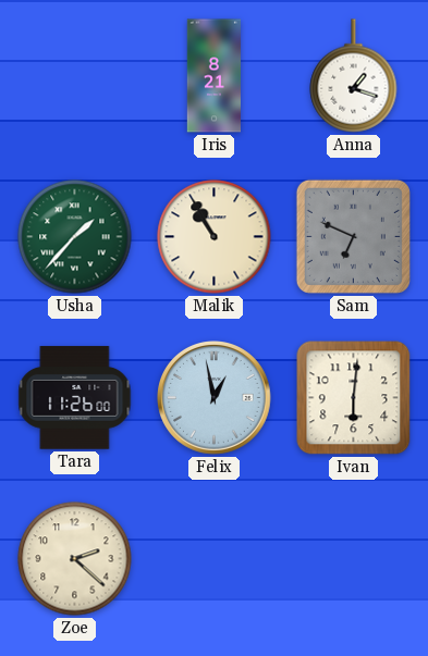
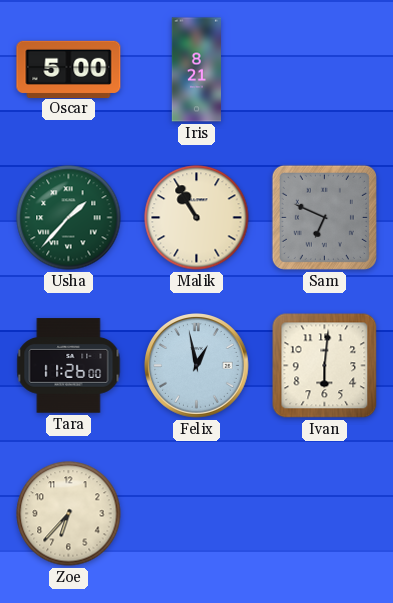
Oscar: none -> 5:00
Anna: 1:18 -> none
Zoe: 2:22 -> 6:37
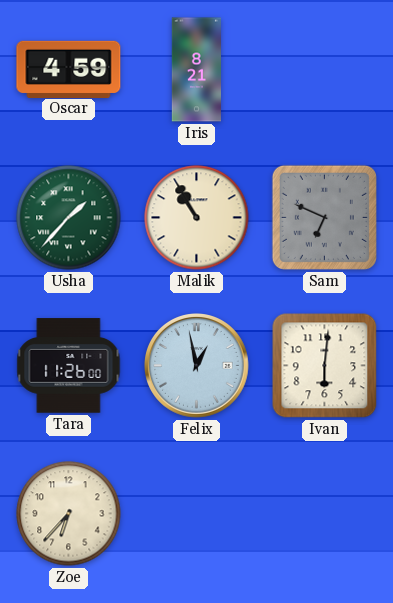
Oscar: 5:00 -> 4:59
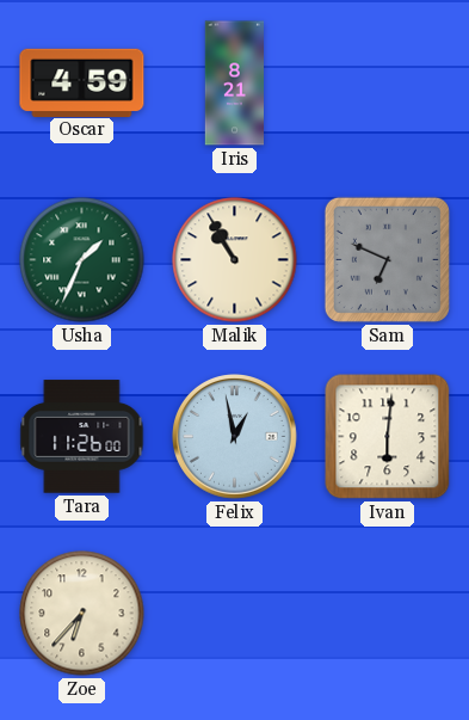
Usha: 1:37 -> 1:34
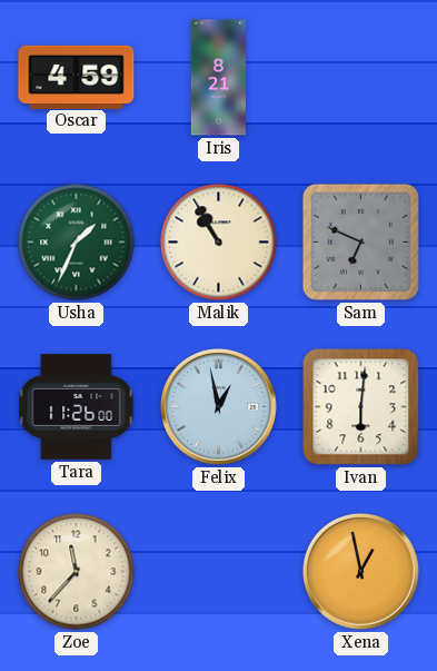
Zoe: 6:37 -> 11:37
Xena: none -> 12:58
